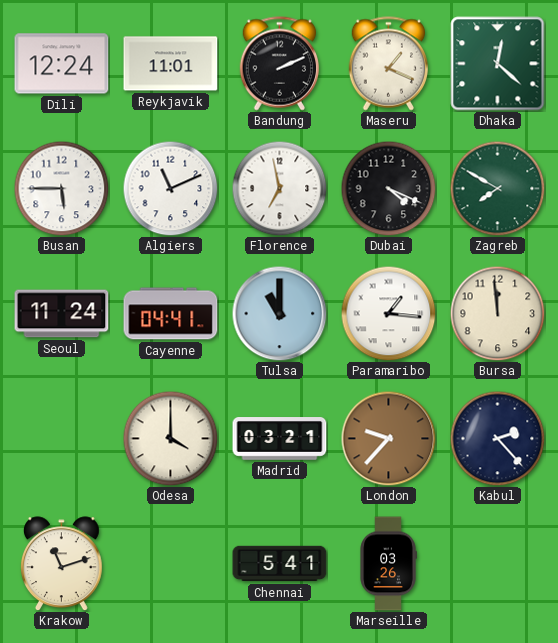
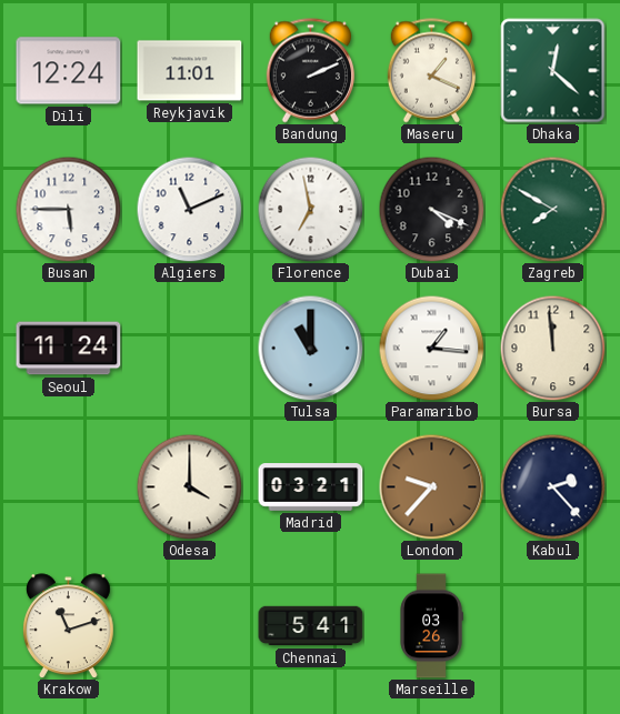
Cayenne: 04:41 -> none
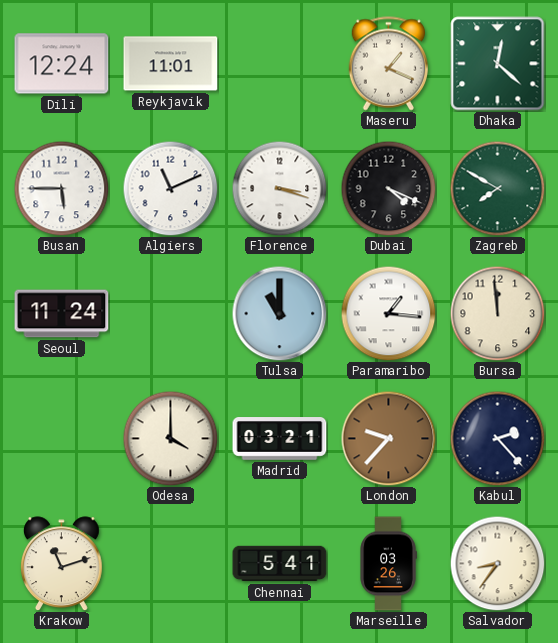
Bandung: 2:11 -> none
Florence: 6:58 -> 3:18
Salvador: none -> 8:36
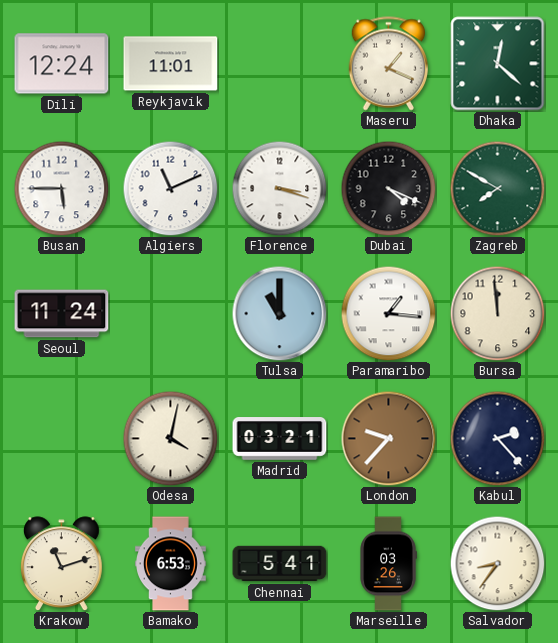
Odesa: 4:00 -> 4:02
Bamako: none -> 6:53
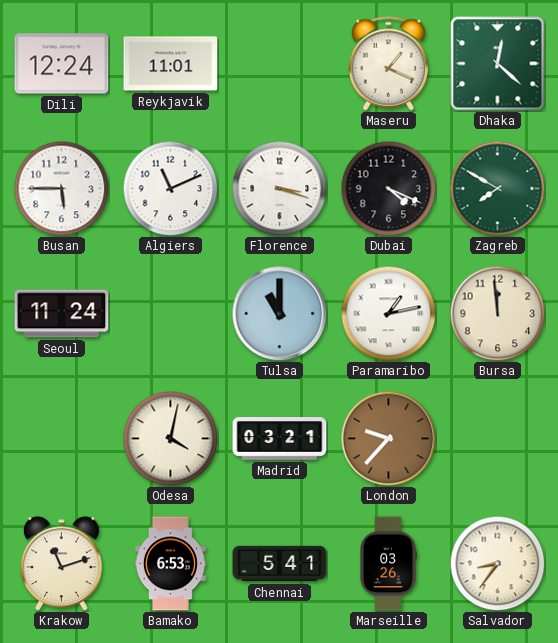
Paramaribo: 1:16 -> 1:13
Kabul: 2:23 -> none
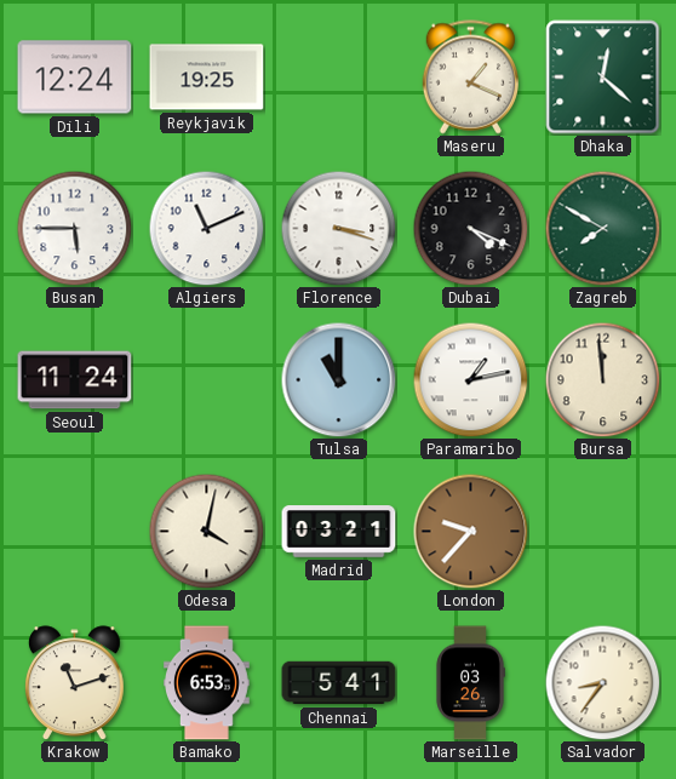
Reykjavik: 11:01 -> 19:25
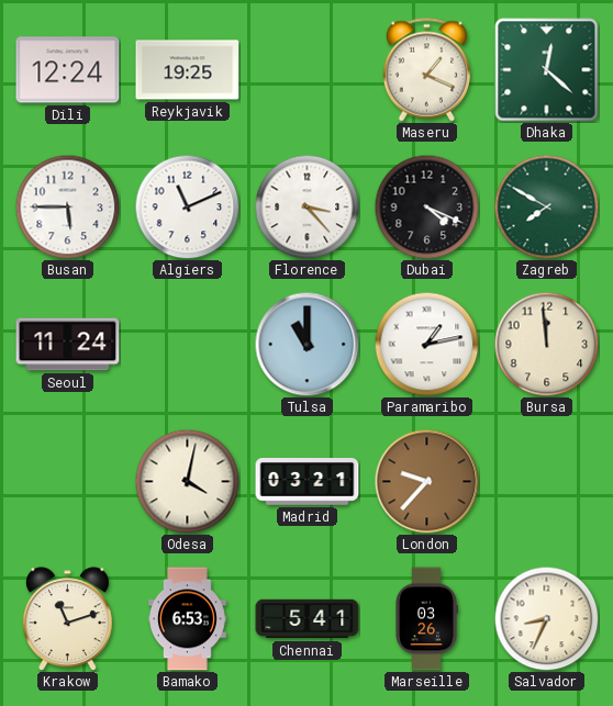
Florence: 3:18 -> 3:23
Salvador: 8:36 -> 8:34
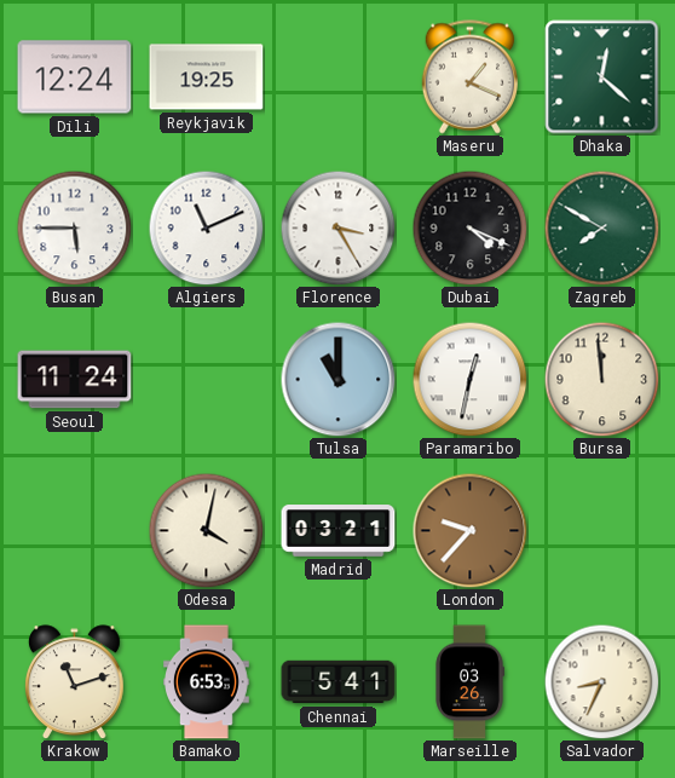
Florence: 3:23 -> 3:25
Paramaribo: 1:13 -> 12:32
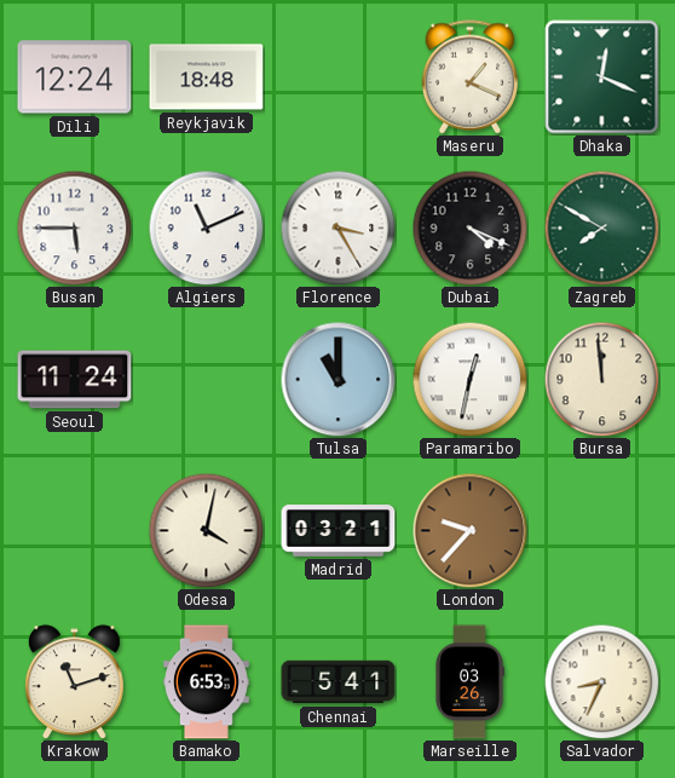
Reykjavik: 19:25 -> 18:48
Dhaka: 12:22 -> 12:19
